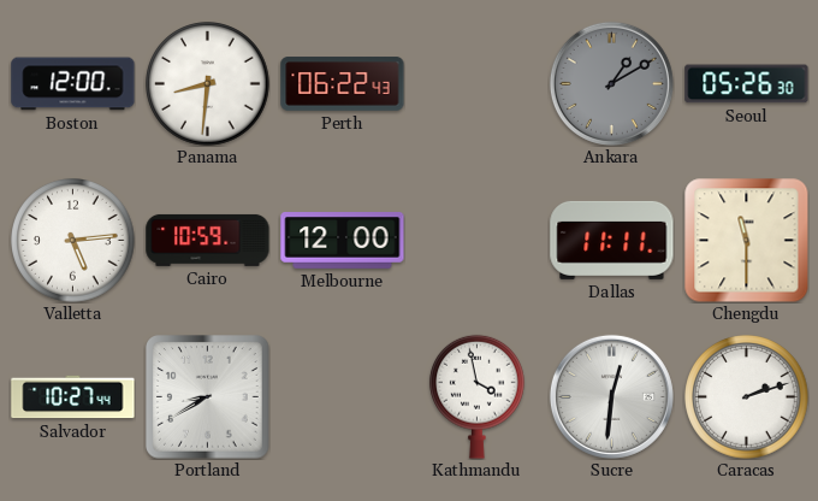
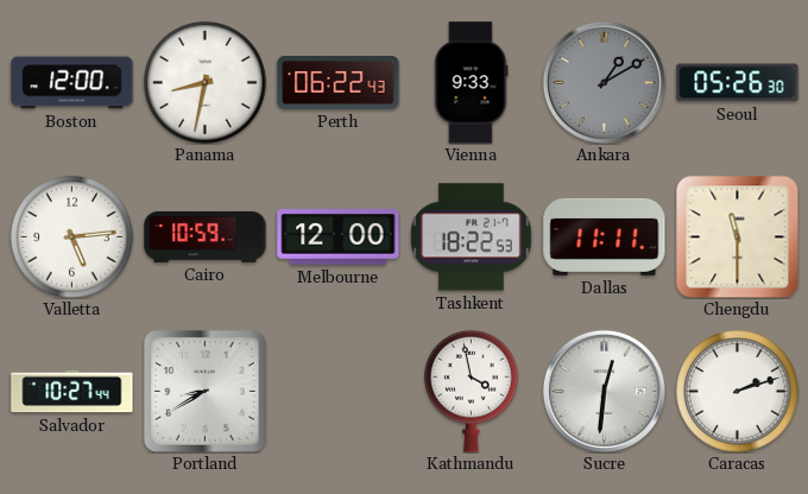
Panama: 8:31 -> 8:32
Vienna: none -> 9:33
Tashkent: none -> 18:22
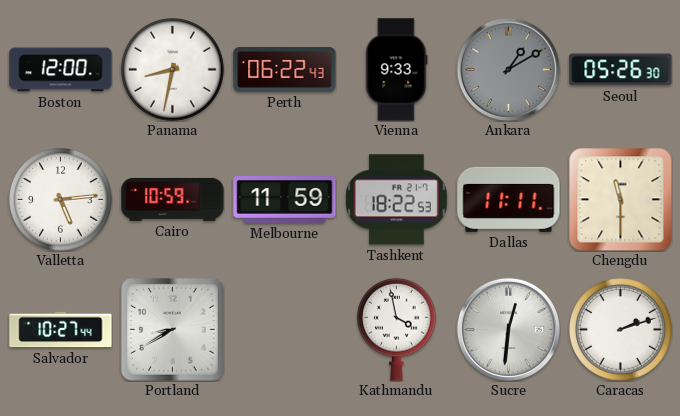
Melbourne: 12:00 -> 11:59
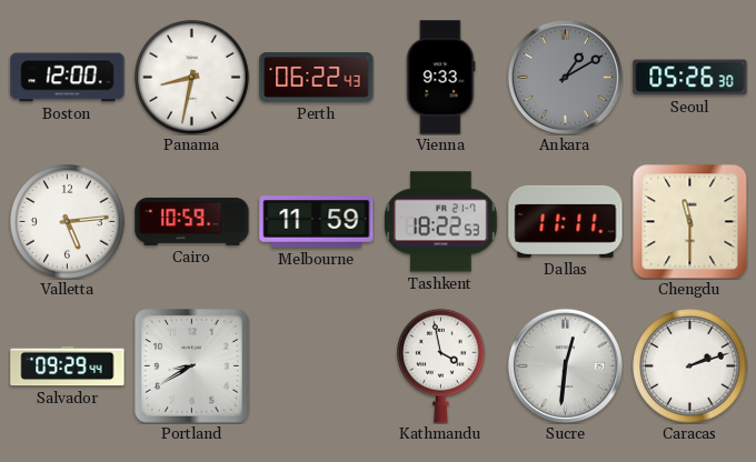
Salvador: 10:27 -> 09:29
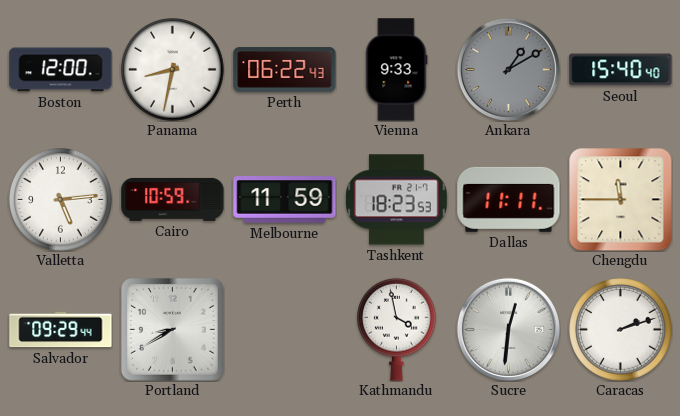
Seoul: 05:26 -> 15:40
Tashkent: 18:22 -> 18:23
Chengdu: 11:30 -> 11:45
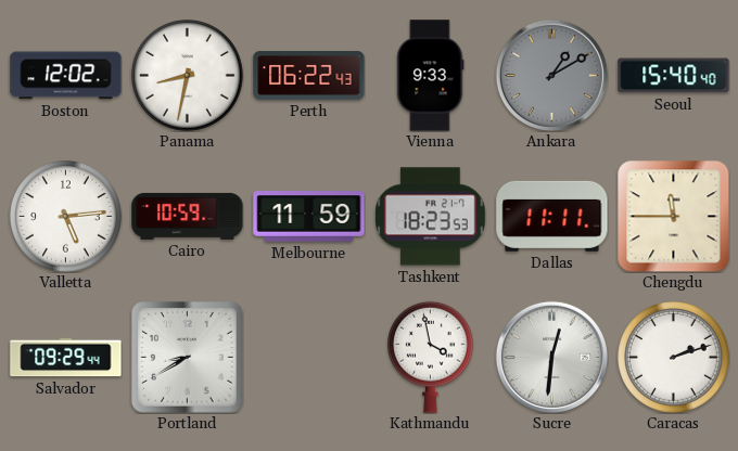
Boston: 12:00 -> 12:02
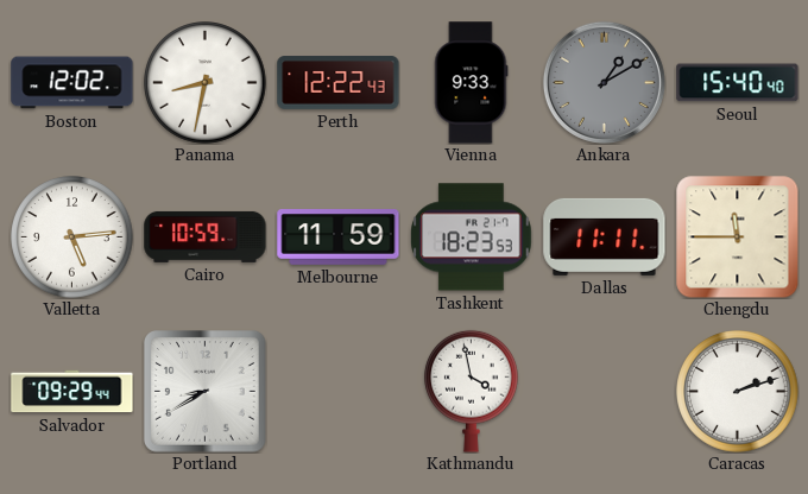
Perth: 06:22 -> 12:22
Sucre: 12:31 -> none
